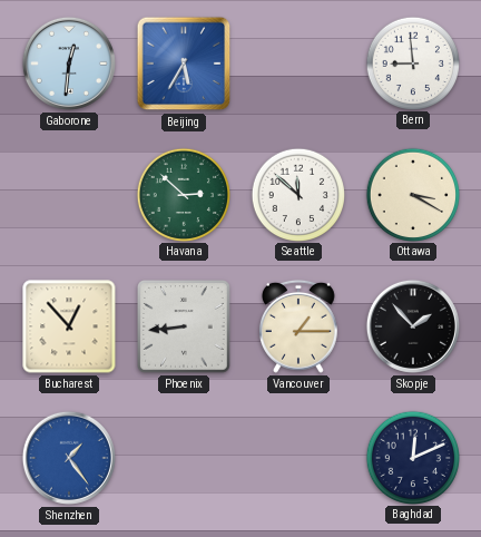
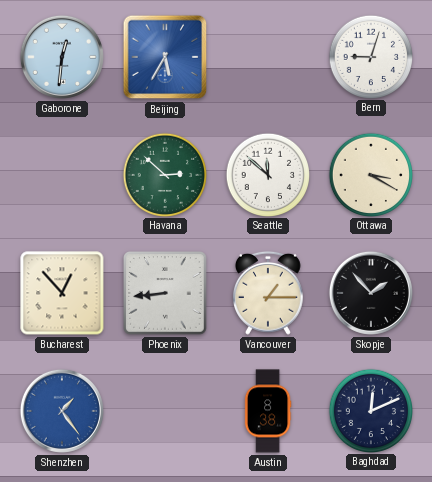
Bern: 8:59 -> 9:03
Austin: none -> 8:38
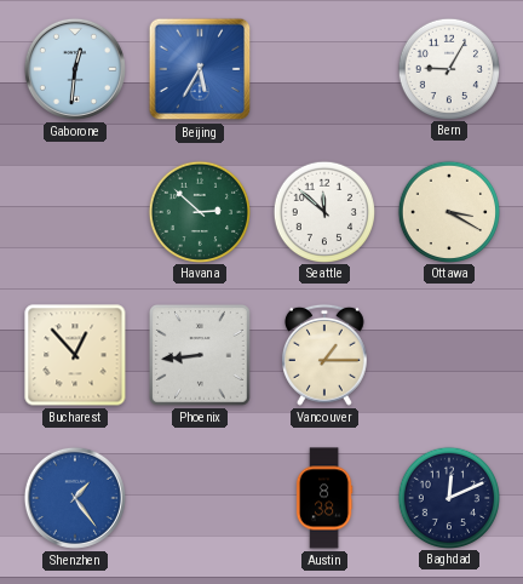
Bern: 9:03 -> 9:05
Skopje: 1:53 -> none
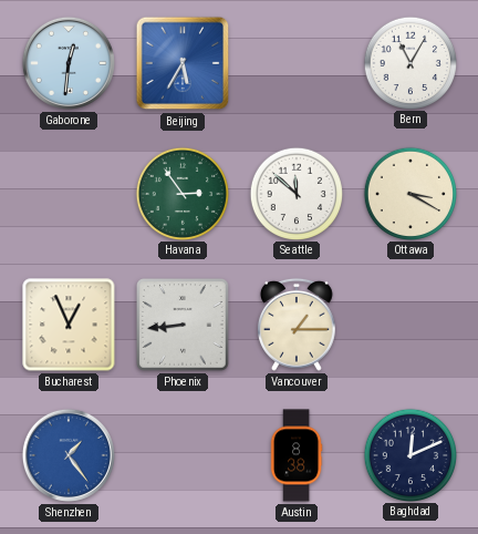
Bern: 9:05 -> 11:05
Havana: 2:52 -> 2:54
Bucharest: 12:53 -> 12:56
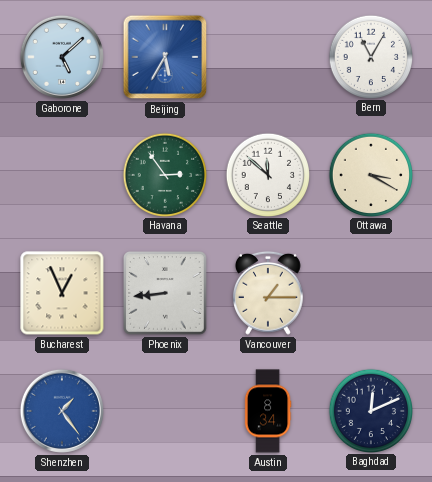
Gaborone: 12:31 -> 5:08
Austin: 8:38 -> 8:34
